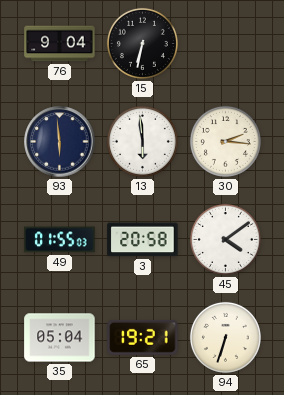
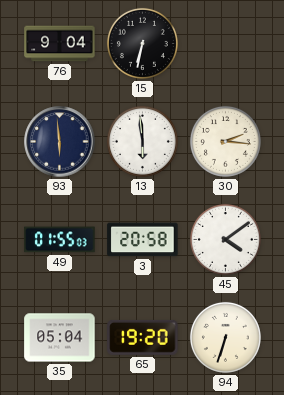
65: 19:21 -> 19:20
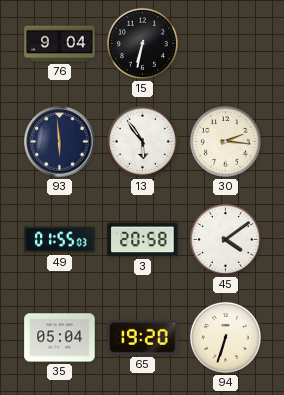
13: 5:59 -> 5:54
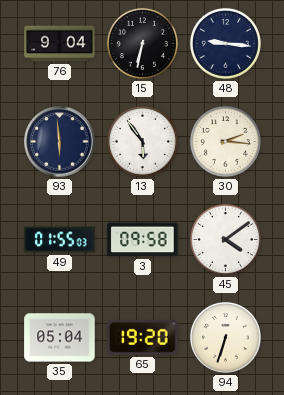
48: none -> 9:16
3: 20:58 -> 09:58
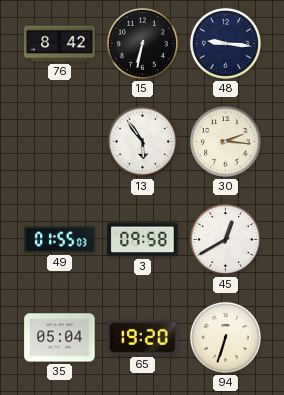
76: 9:04 -> 8:42
93: 5:59 -> none
45: 4:09 -> 12:40
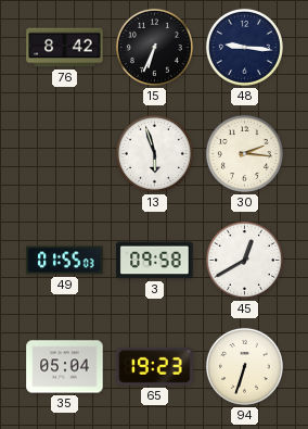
15: 6:32 -> 6:34
13: 5:54 -> 5:57
65: 19:20 -> 19:23
